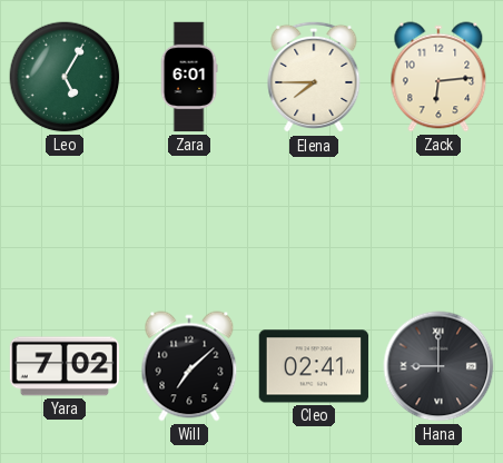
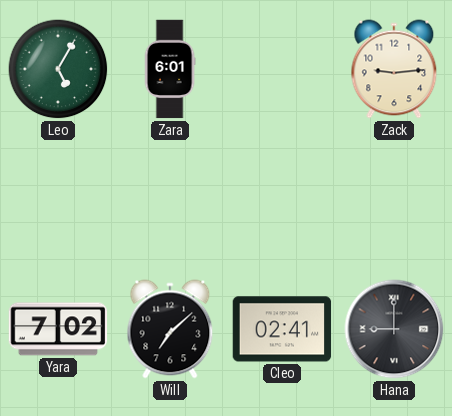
Elena: 7:45 -> none
Zack: 6:14 -> 9:14
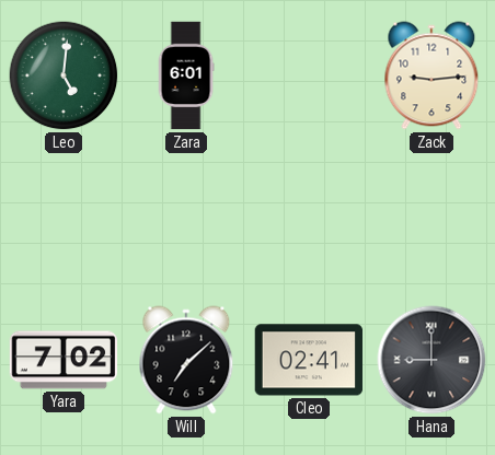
Leo: 5:05 -> 5:01
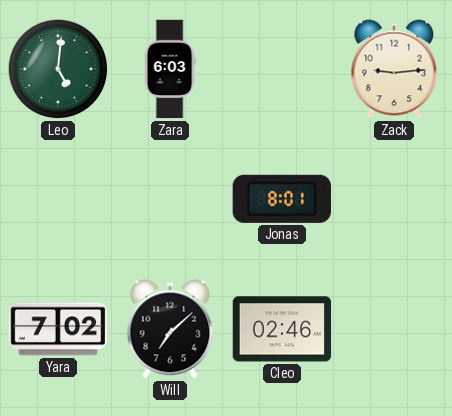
Zara: 6:01 -> 6:03
Jonas: none -> 8:01
Cleo: 02:41 -> 02:46
Hana: 9:00 -> none
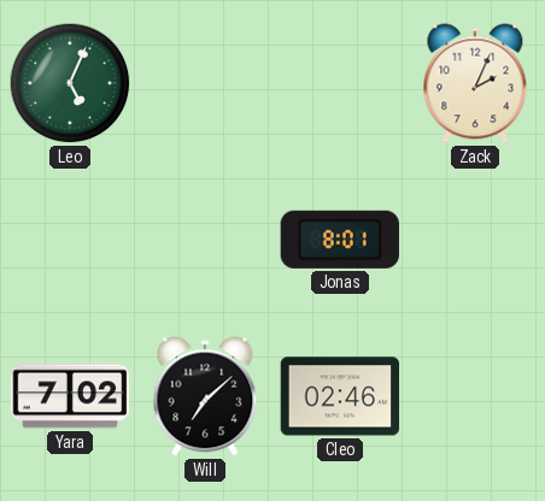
Leo: 5:01 -> 5:04
Zara: 6:03 -> none
Zack: 9:14 -> 2:04
